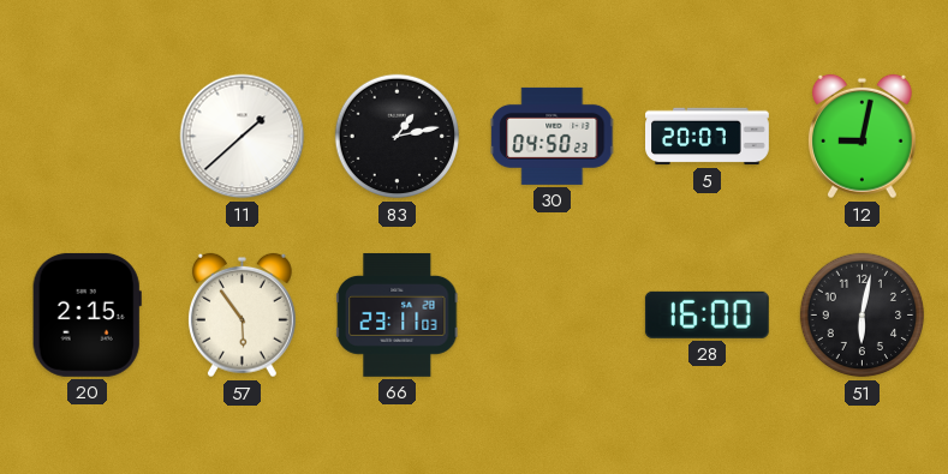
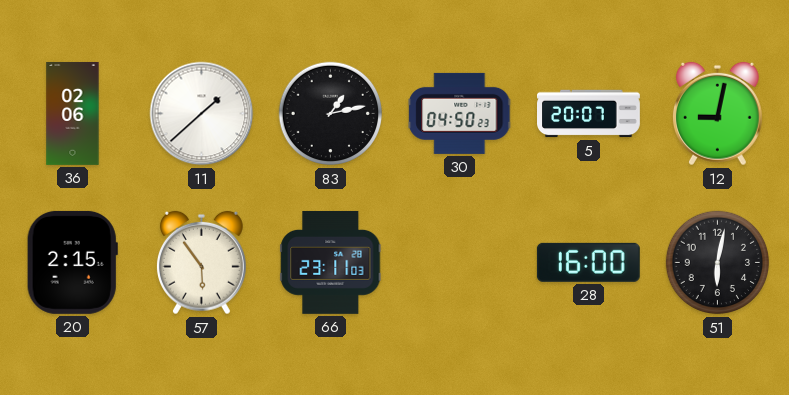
36: none -> 02:06
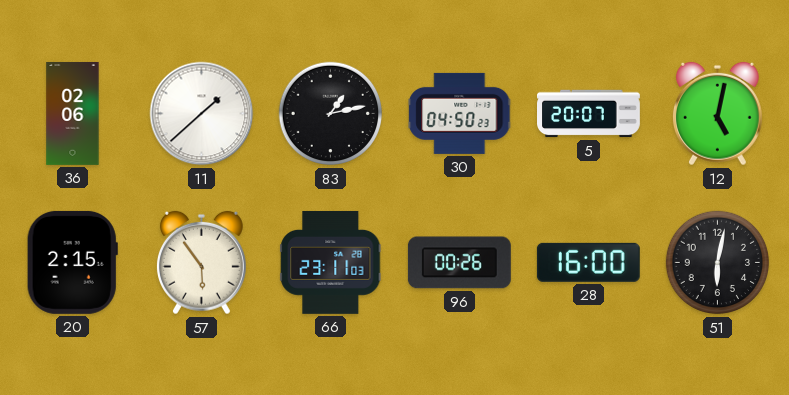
12: 9:02 -> 5:02
96: none -> 00:26
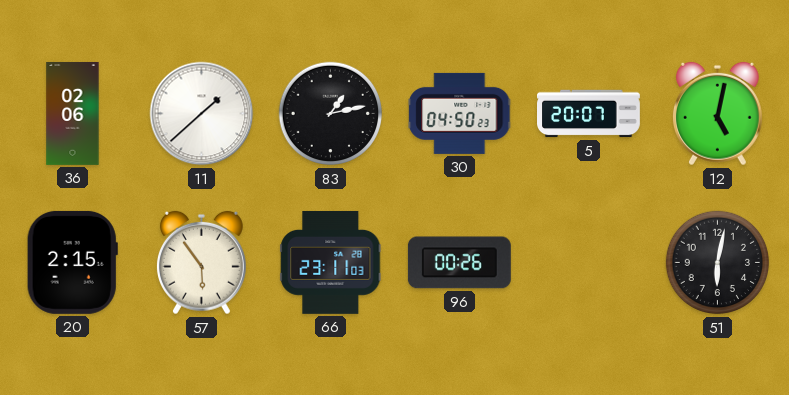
28: 16:00 -> none
